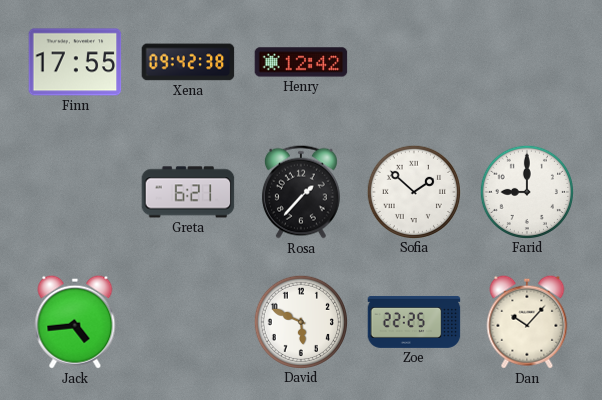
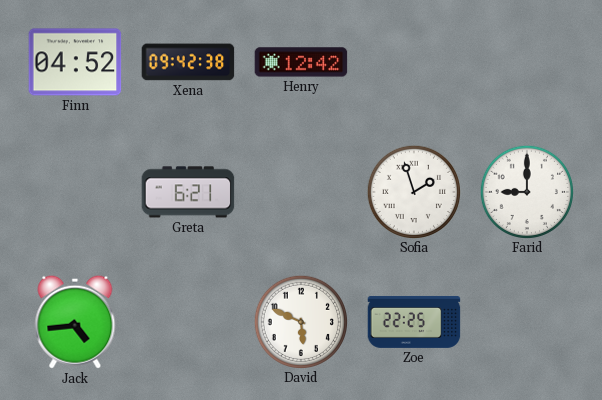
Finn: 17:55 -> 04:52
Rosa: 1:37 -> none
Sofia: 1:52 -> 1:57
Dan: 10:07 -> none
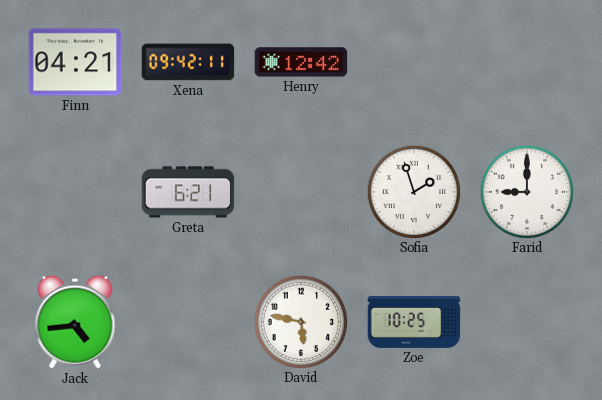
Finn: 04:52 -> 04:21
Xena: 09:42:38 -> 09:42:11
David: 5:49 -> 5:47
Zoe: 22:25 -> 10:25
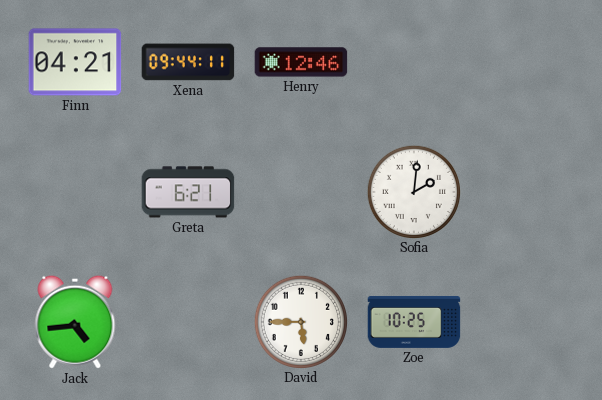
Xena: 09:42 -> 09:44
Henry: 12:42 -> 12:46
Sofia: 1:57 -> 2:01
Farid: 9:00 -> none
David: 5:47 -> 5:45
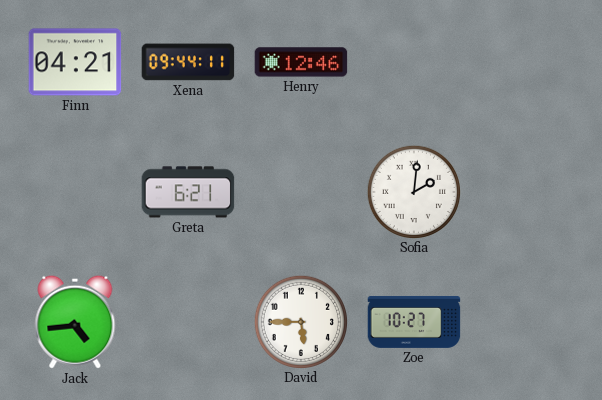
Zoe: 10:25 -> 10:27
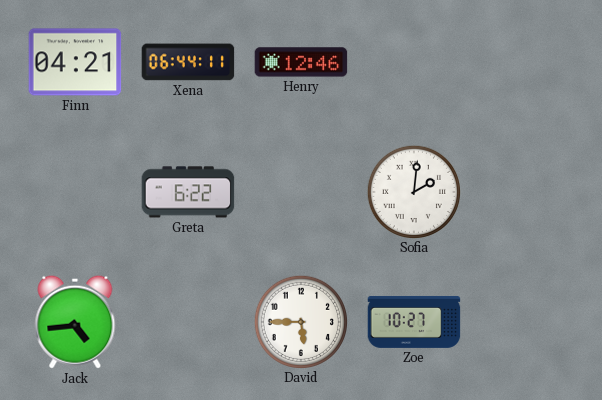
Xena: 09:44 -> 06:44
Greta: 6:21 -> 6:22
